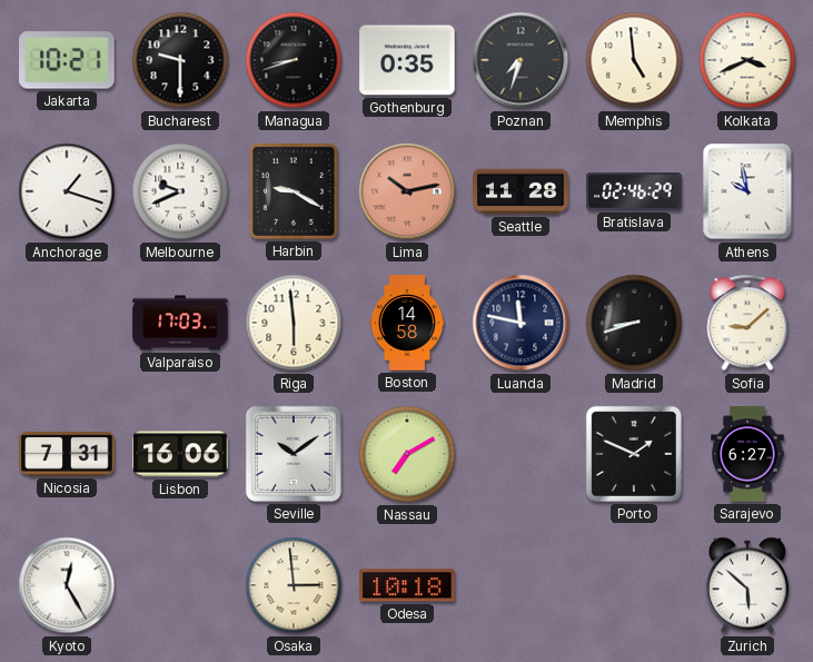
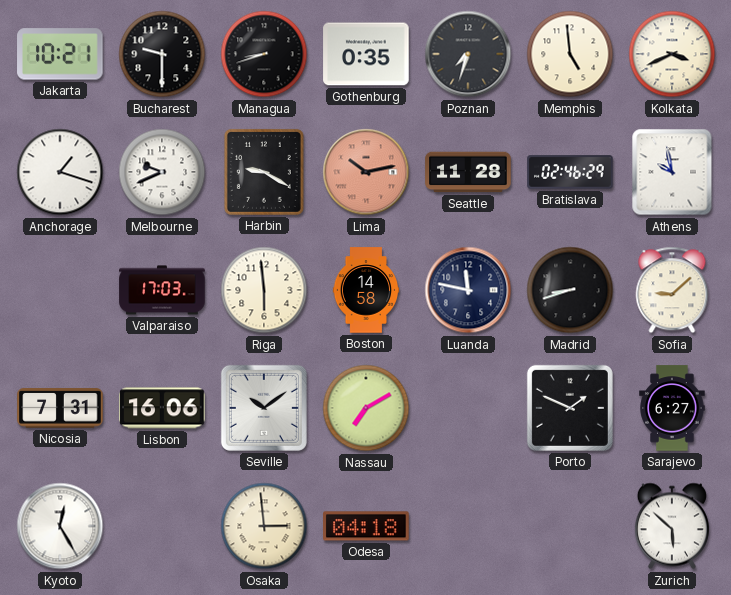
Odesa: 10:18 -> 04:18
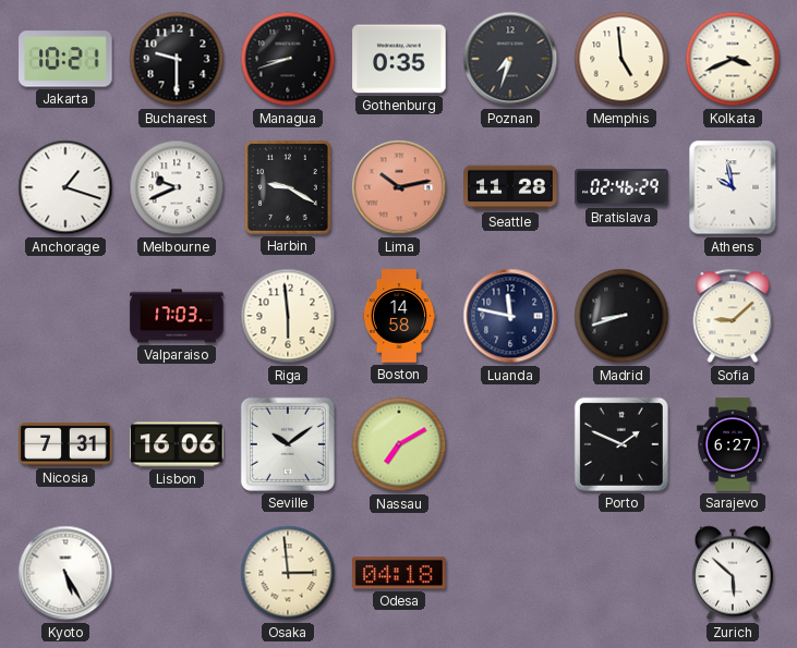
Kyoto: 12:25 -> 5:25
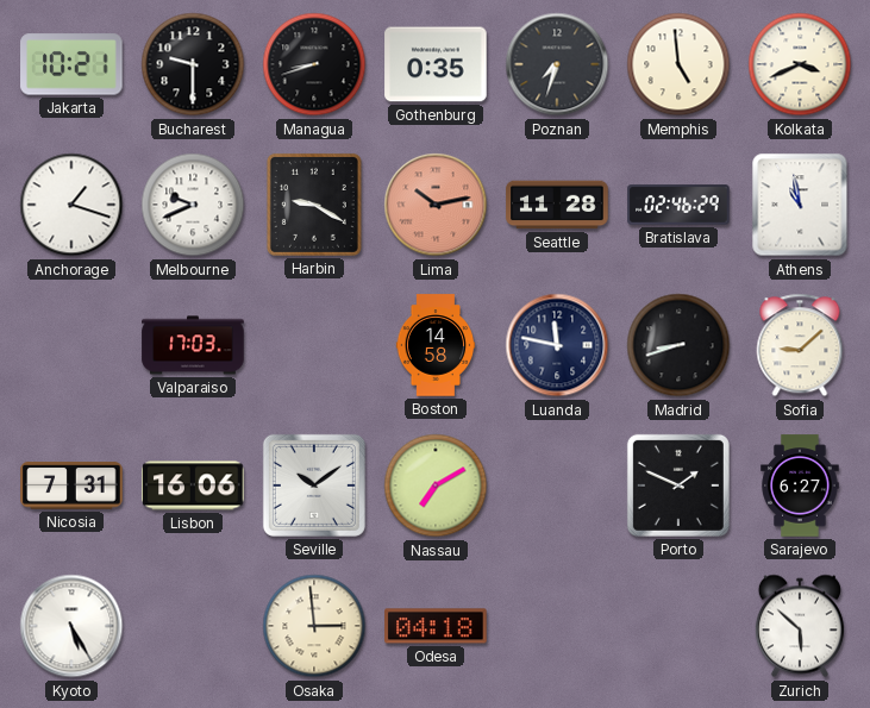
Athens: 9:58 -> 10:58
Riga: 5:59 -> none
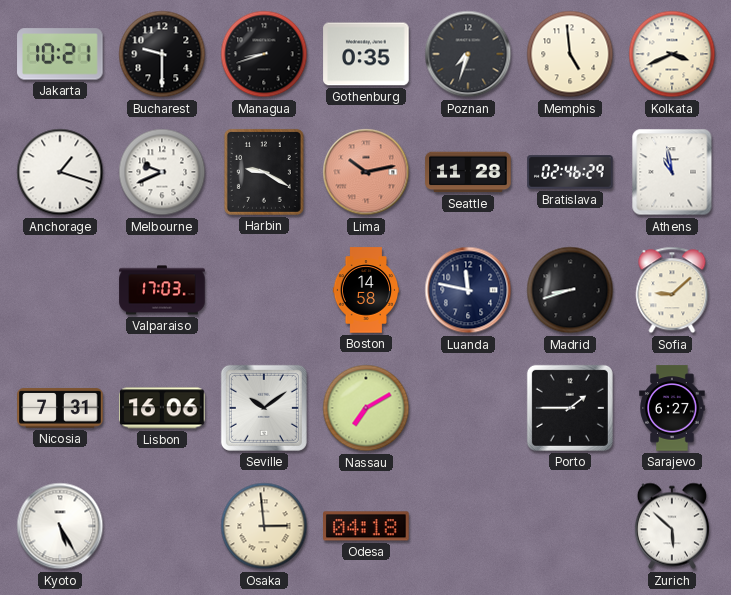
Porto: 1:49 -> 1:45
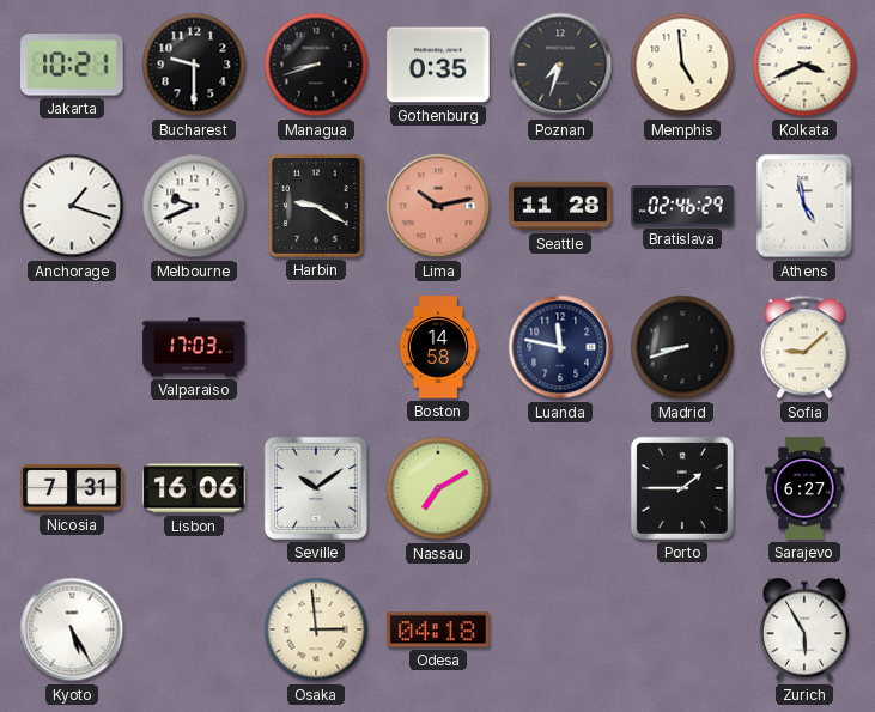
Athens: 10:58 -> 4:58
Zurich: 5:52 -> 5:55
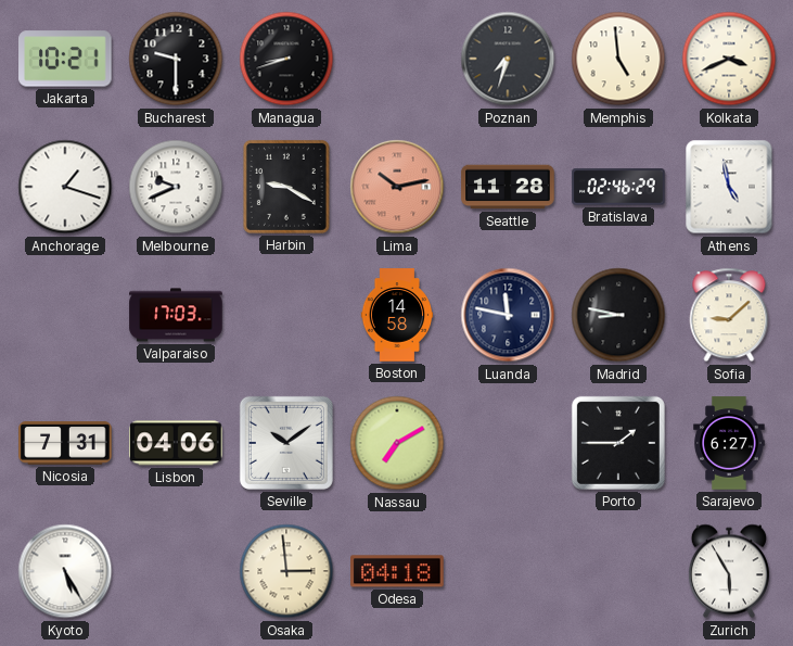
Gothenburg: 0:35 -> none
Madrid: 8:42 -> 8:47
Lisbon: 16:06 -> 04:06
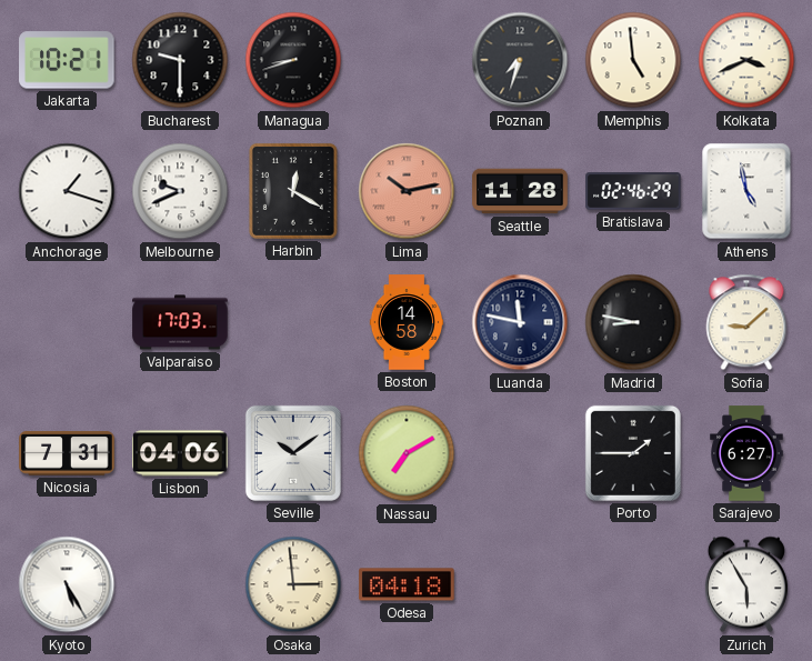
Harbin: 9:20 -> 12:20
